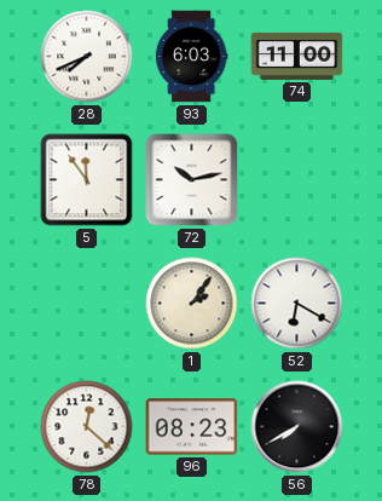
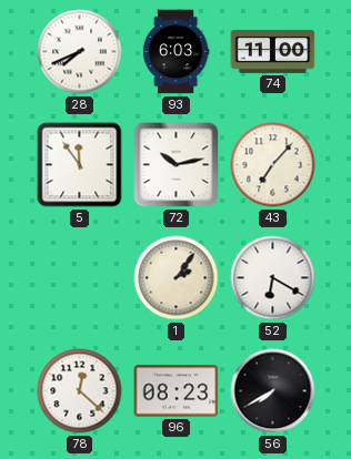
43: none -> 7:07
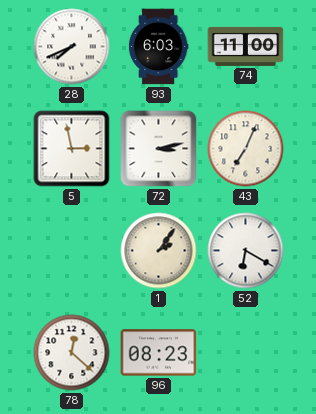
5: 11:54 -> 2:58
72: 10:13 -> 3:13
43: 7:07 -> 7:04
56: 7:40 -> none
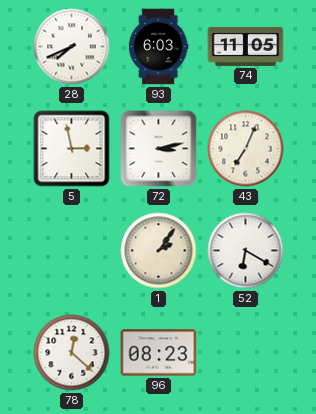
74: 11:00 -> 11:05
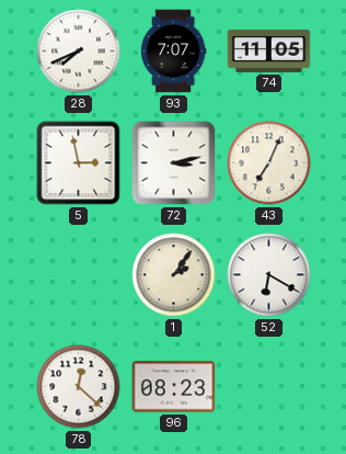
93: 6:03 -> 7:07
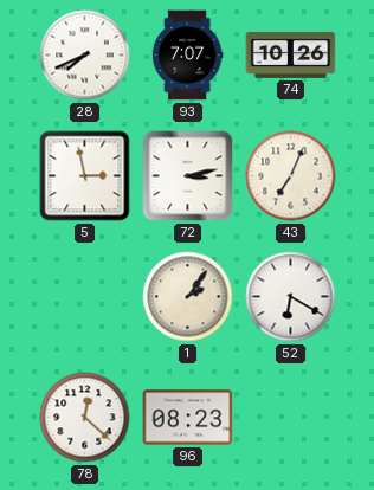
74: 11:05 -> 10:26
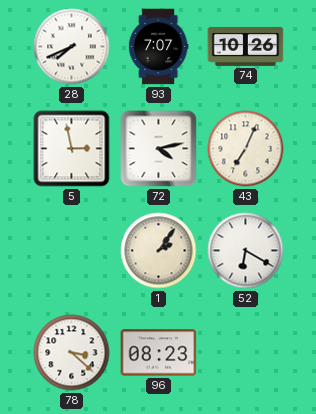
72: 3:13 -> 4:13
78: 12:22 -> 3:22
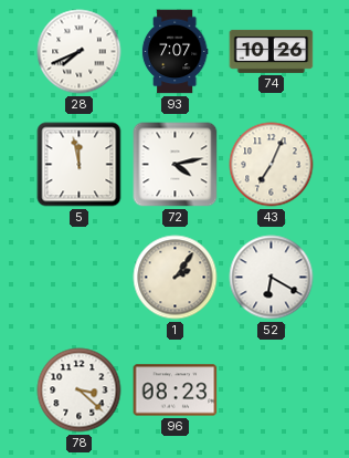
5: 2:58 -> 11:58
